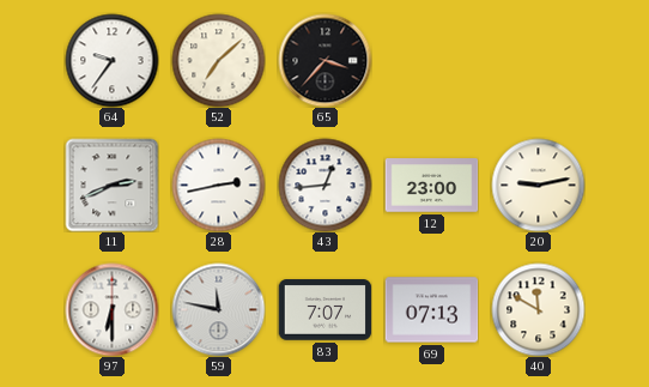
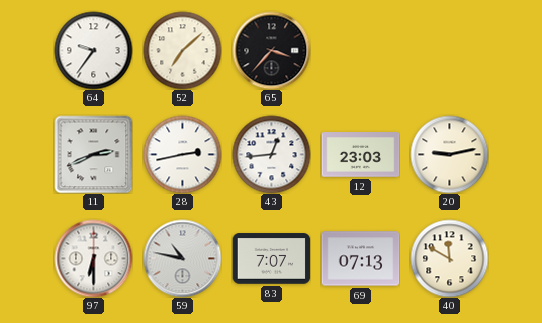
12: 23:00 -> 23:03
59: 11:47 -> 10:47
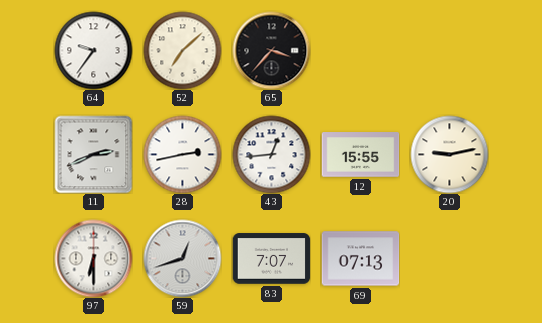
12: 23:03 -> 15:55
59: 10:47 -> 12:42
40: 11:50 -> none
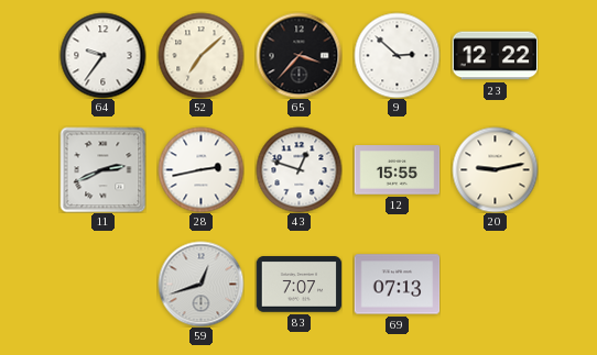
9: none -> 2:52
23: none -> 12:22
43: 12:44 -> 12:48
97: 6:30 -> none
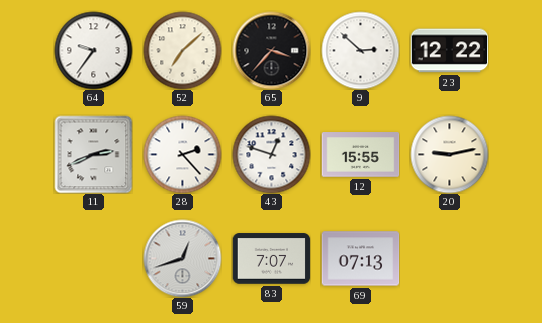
28: 2:43 -> 2:23
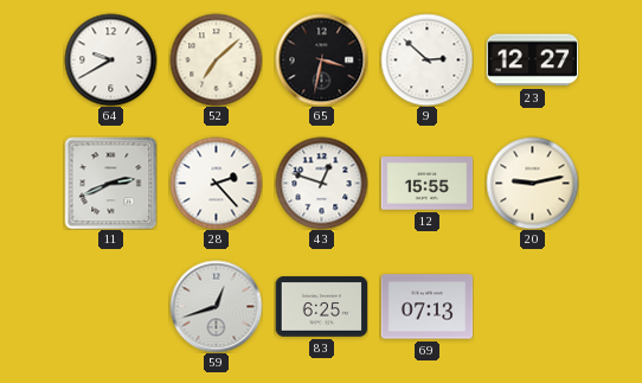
64: 9:36 -> 9:40
65: 3:37 -> 3:32
23: 12:22 -> 12:27
83: 7:07 -> 6:25
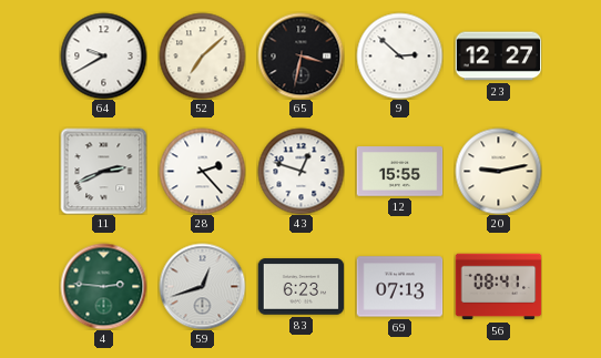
4: none -> 2:46
83: 6:25 -> 6:23
56: none -> 08:41
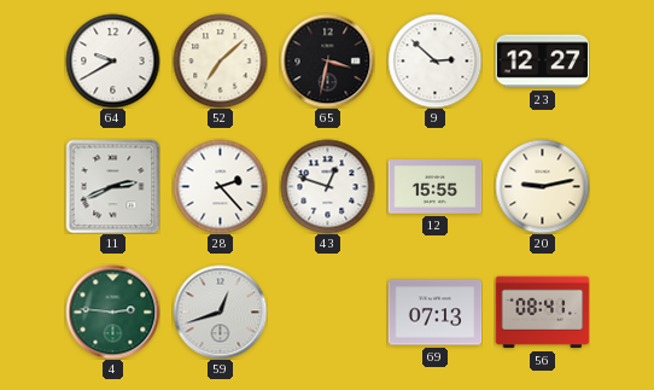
83: 6:23 -> none
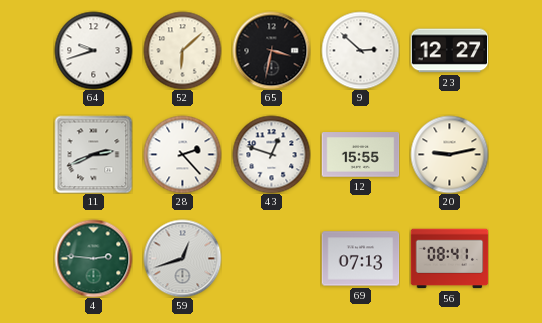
64: 9:40 -> 9:42
52: 7:08 -> 6:08
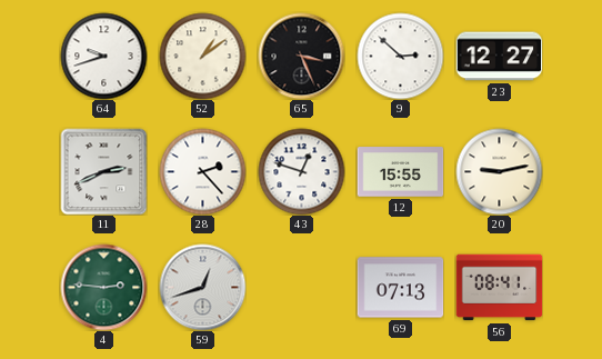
52: 6:08 -> 1:09
65: 3:32 -> 3:26
